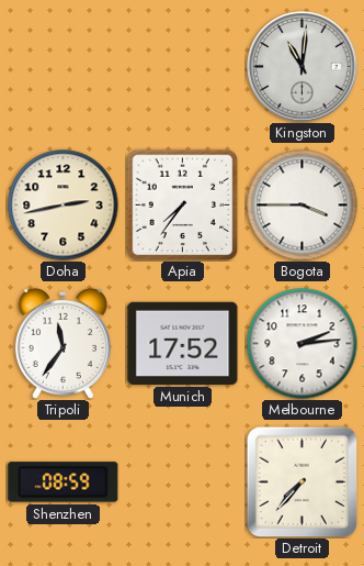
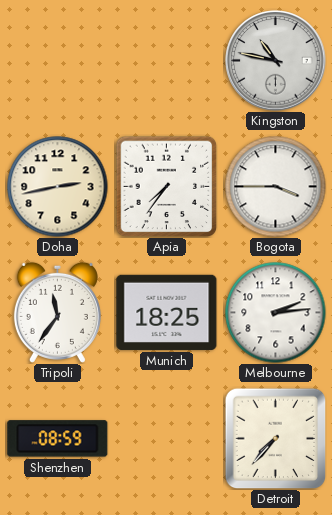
Kingston: 11:01 -> 10:47
Munich: 17:52 -> 18:25
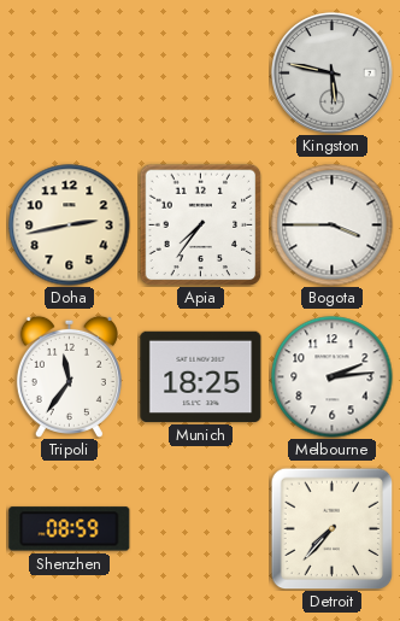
Kingston: 10:47 -> 5:47
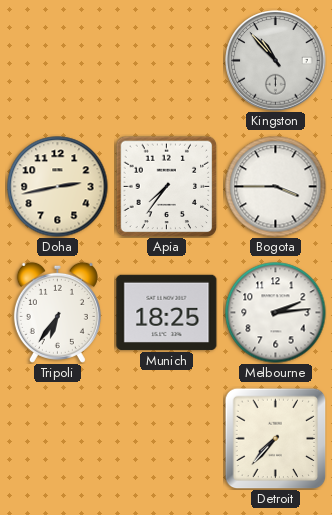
Kingston: 5:47 -> 10:53
Tripoli: 11:36 -> 6:36
Shenzhen: 08:59 -> none
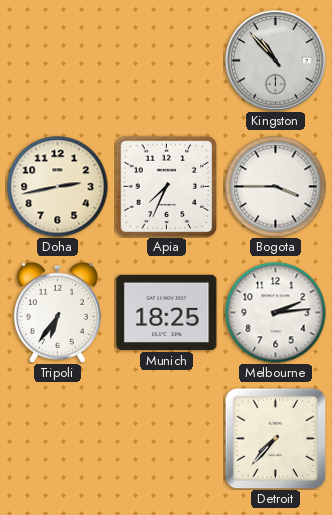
Apia: 7:36 -> 7:34
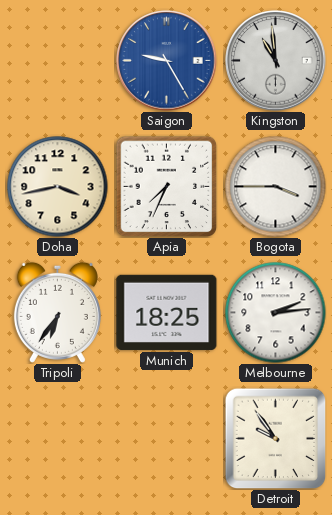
Saigon: none -> 9:25
Kingston: 10:53 -> 10:59
Doha: 2:43 -> 3:43
Detroit: 7:37 -> 9:54
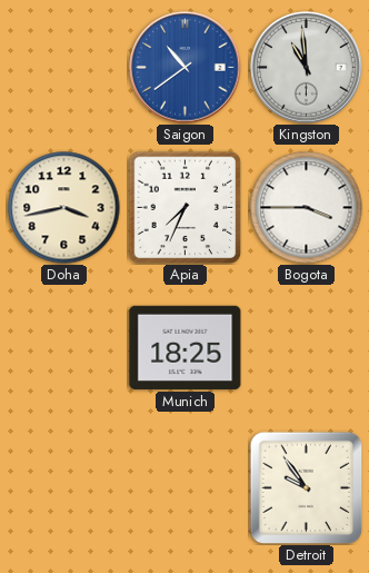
Saigon: 9:25 -> 10:39
Tripoli: 6:36 -> none
Melbourne: 2:14 -> none
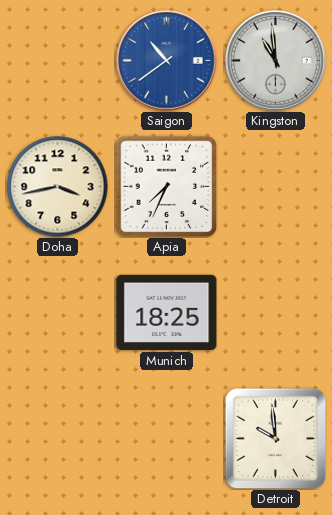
Bogota: 3:45 -> none
Detroit: 9:54 -> 9:59
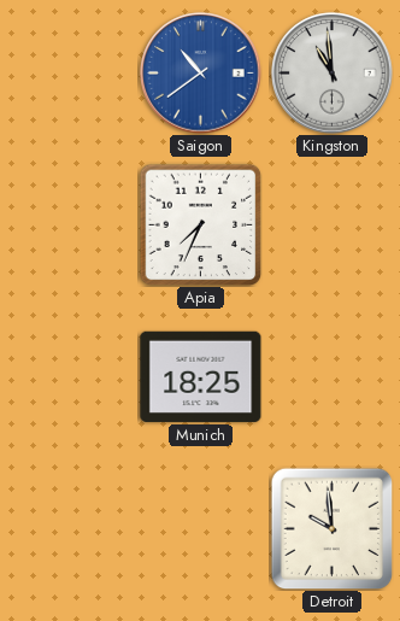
Doha: 3:43 -> none
